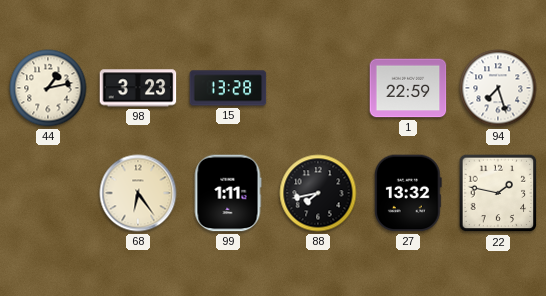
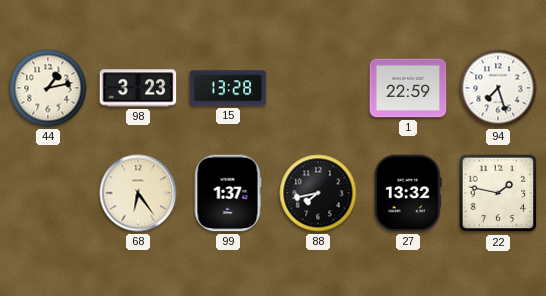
99: 1:11 -> 1:37
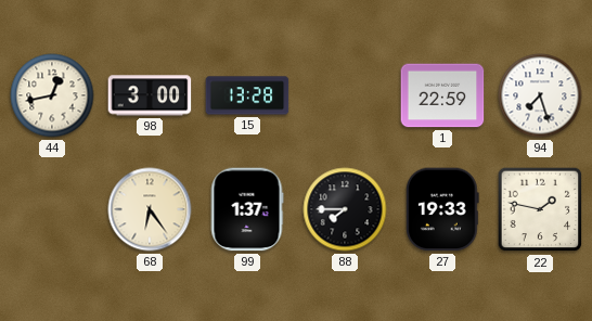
44: 1:13 -> 12:43
98: 3:23 -> 3:00
88: 7:43 -> 7:45
27: 13:32 -> 19:33
